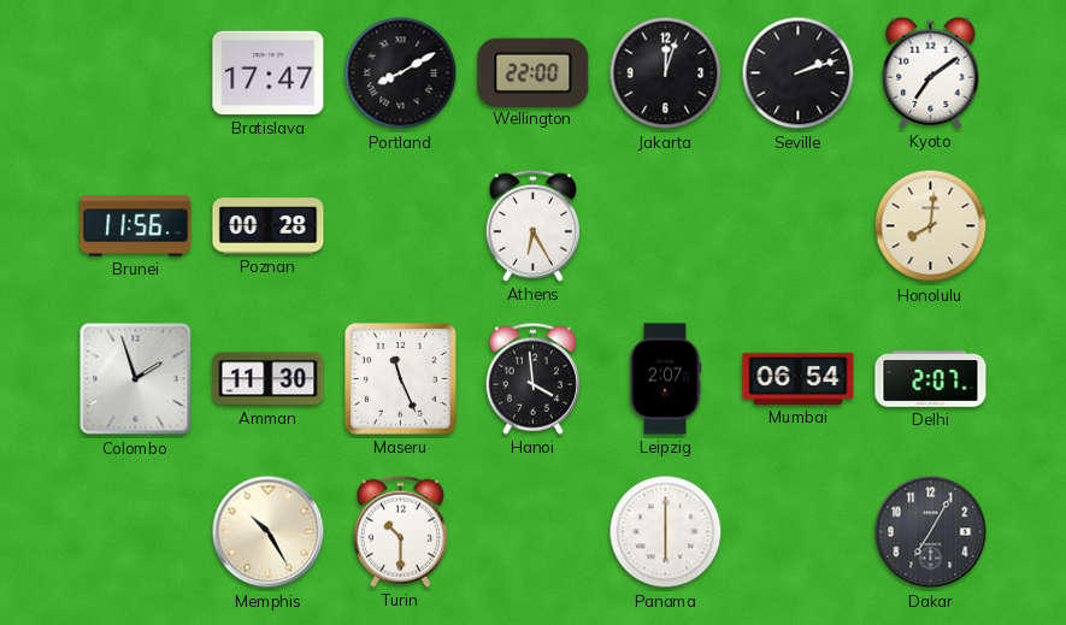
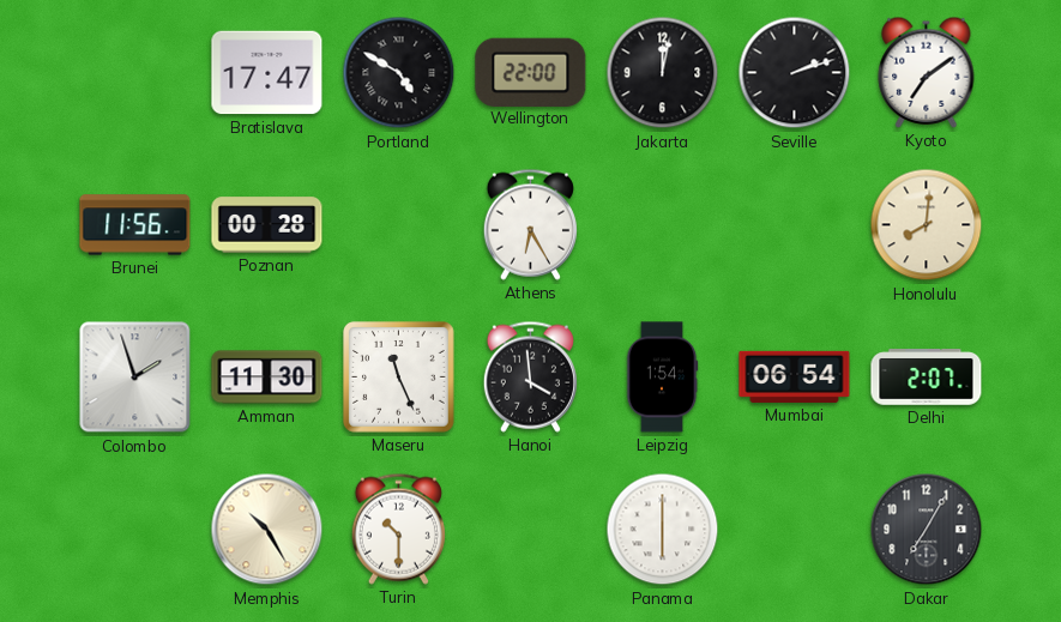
Portland: 8:10 -> 4:50
Jakarta: 12:03 -> 12:02
Leipzig: 2:07 -> 1:54
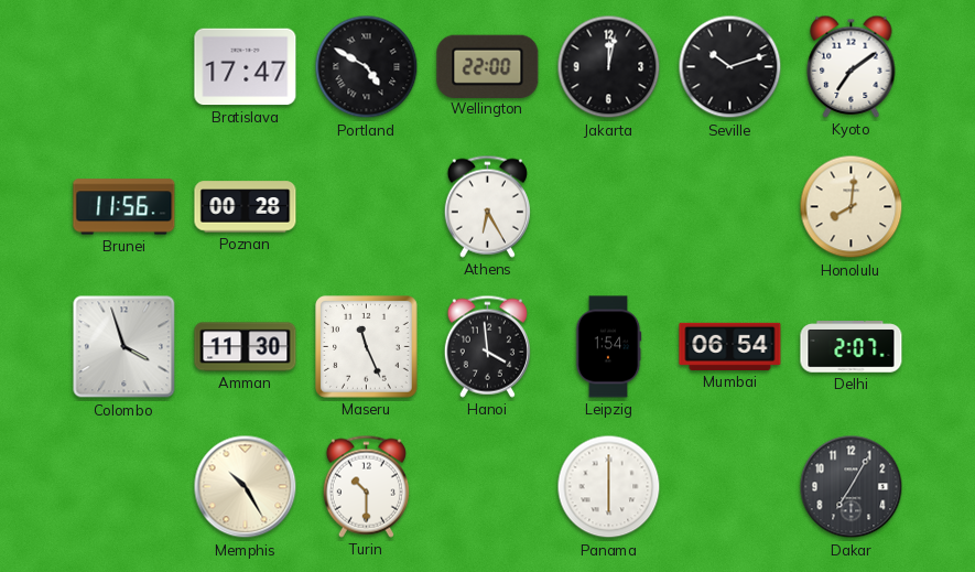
Seville: 2:12 -> 10:12
Colombo: 1:57 -> 3:57
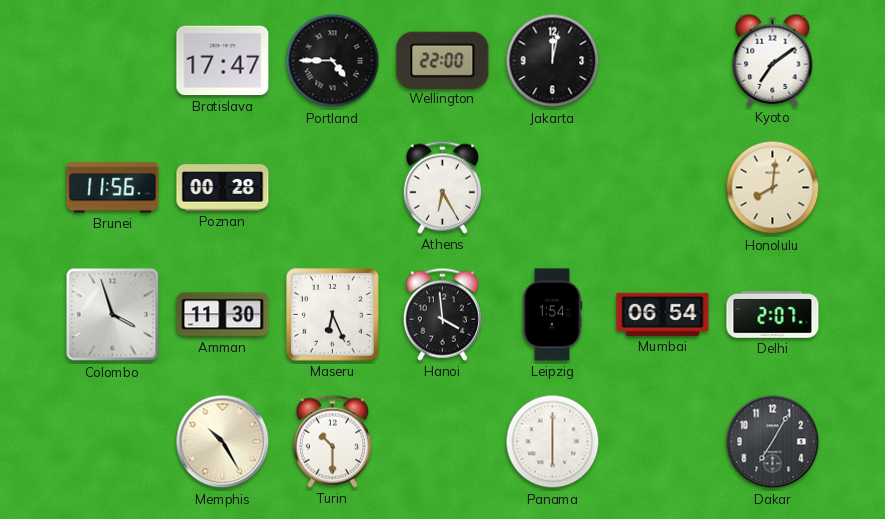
Portland: 4:50 -> 4:45
Seville: 10:12 -> none
Maseru: 11:26 -> 6:26
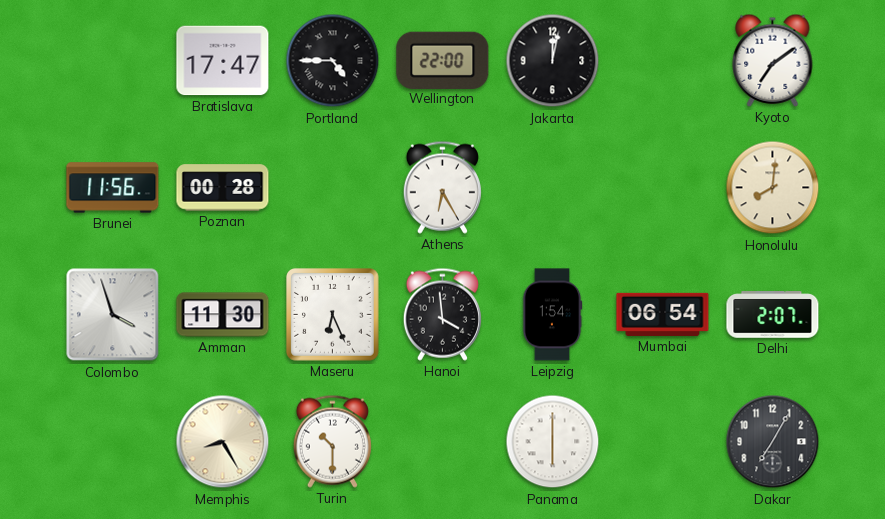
Memphis: 10:25 -> 8:25
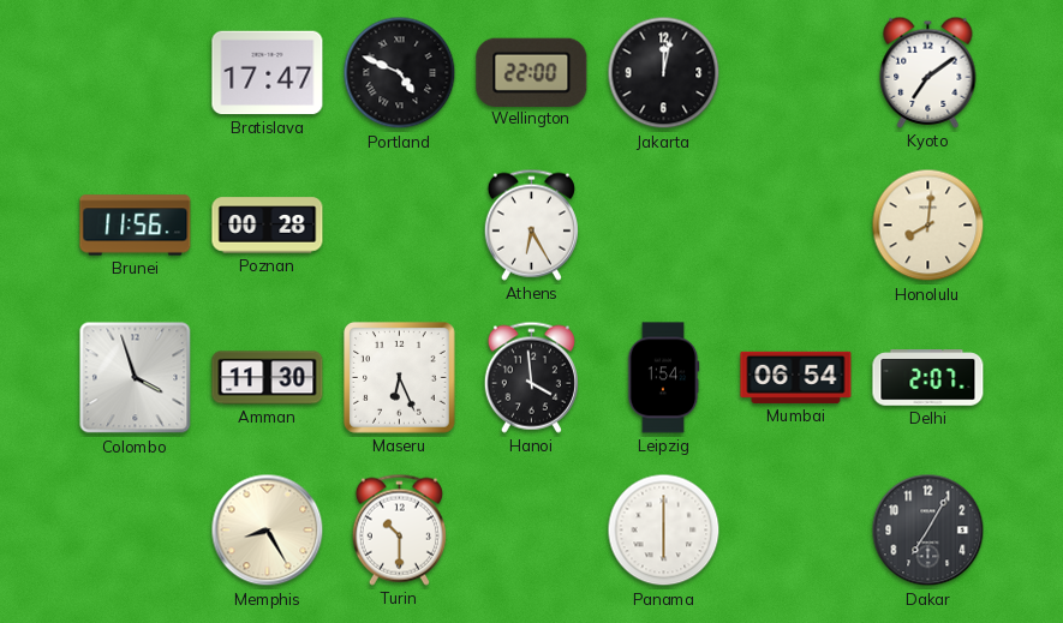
Portland: 4:45 -> 4:49
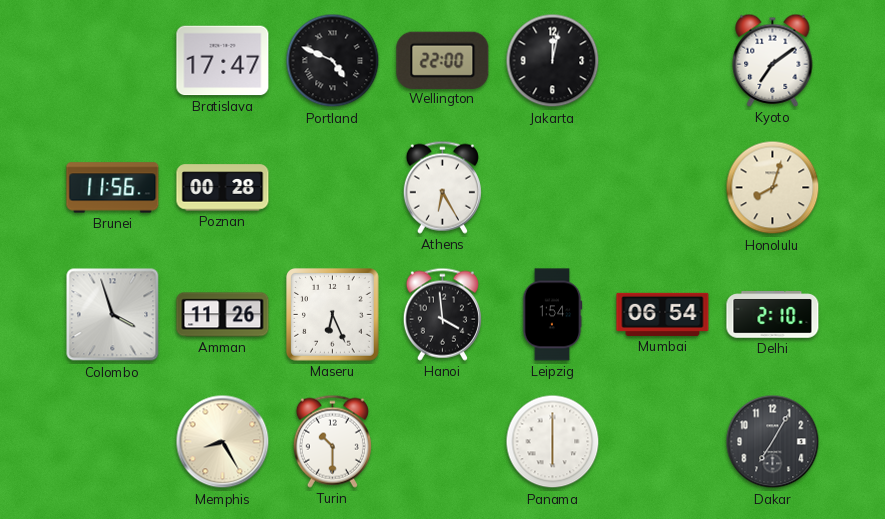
Honolulu: 8:01 -> 8:03
Amman: 11:30 -> 11:26
Delhi: 2:07 -> 2:10
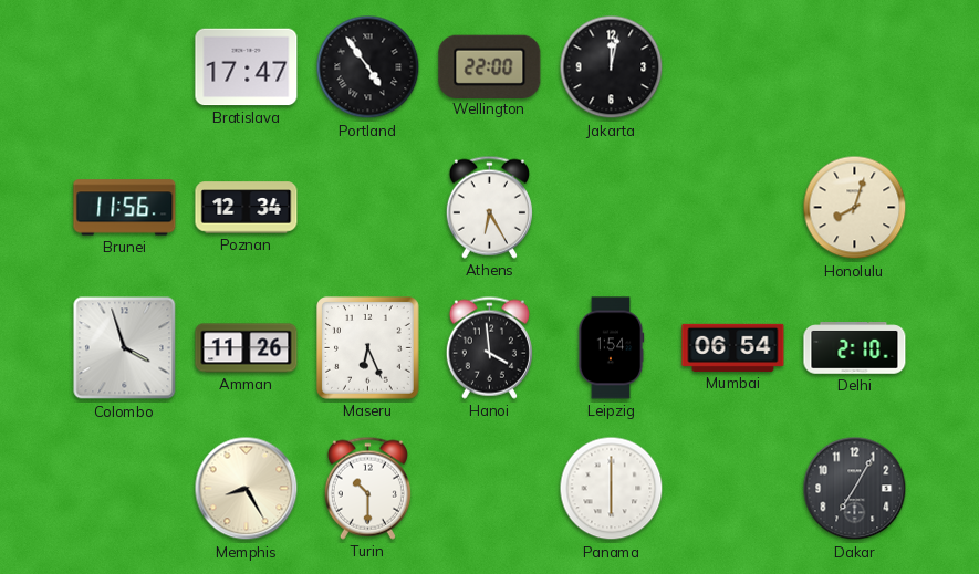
Portland: 4:49 -> 4:54
Kyoto: 7:09 -> none
Poznan: 00:28 -> 12:34
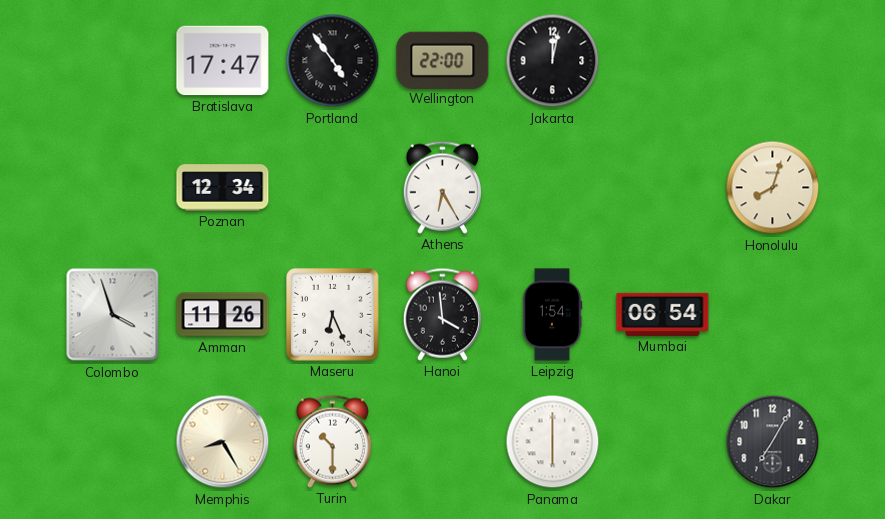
Brunei: 11:56 -> none
Delhi: 2:10 -> none
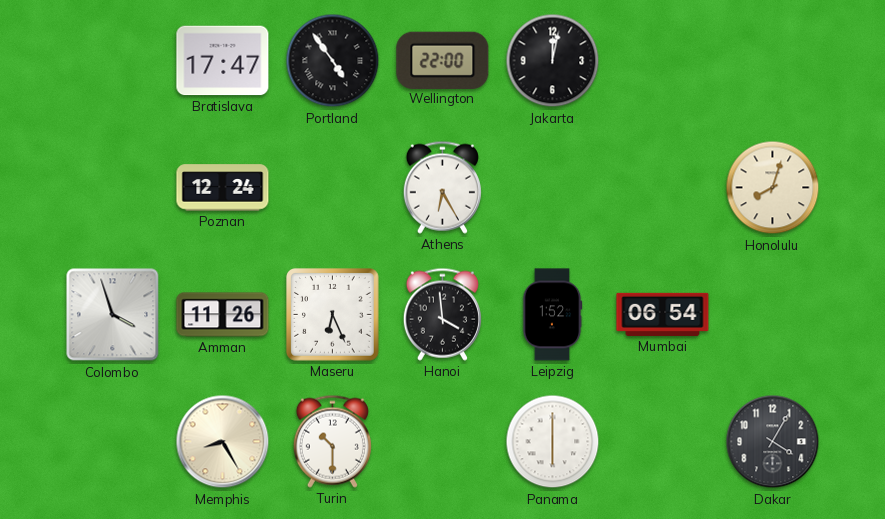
Poznan: 12:34 -> 12:24
Leipzig: 1:54 -> 1:52
Dakar: 7:05 -> 4:05
